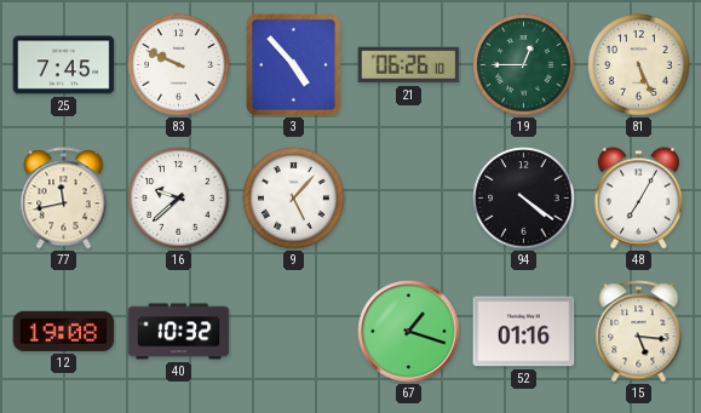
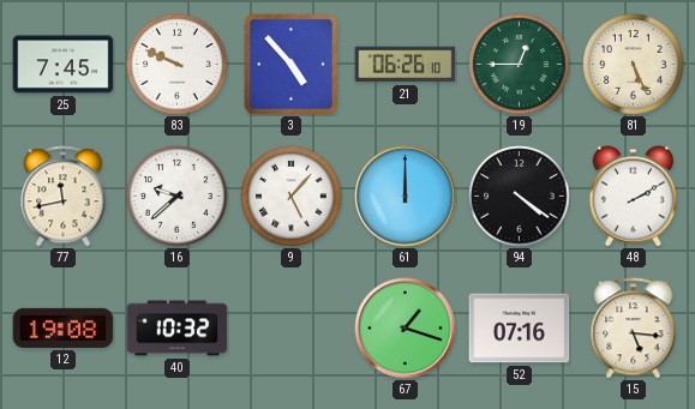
61: none -> 12:00
48: 7:05 -> 2:10
52: 01:16 -> 07:16
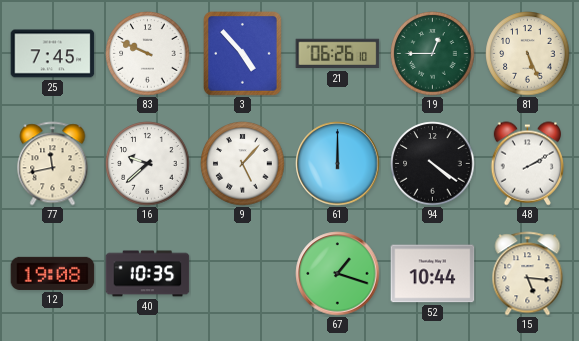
40: 10:32 -> 10:35
52: 07:16 -> 10:44
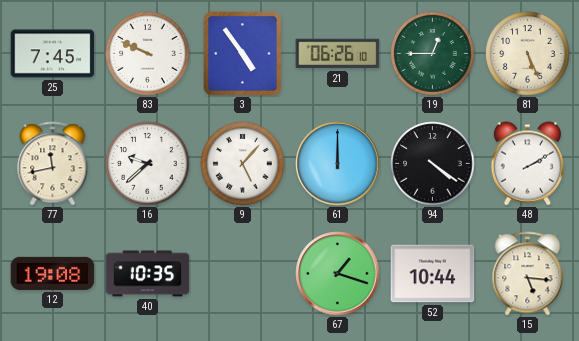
3: 4:53 -> 4:54
